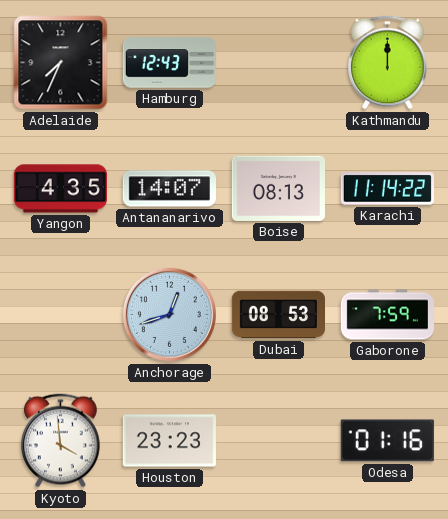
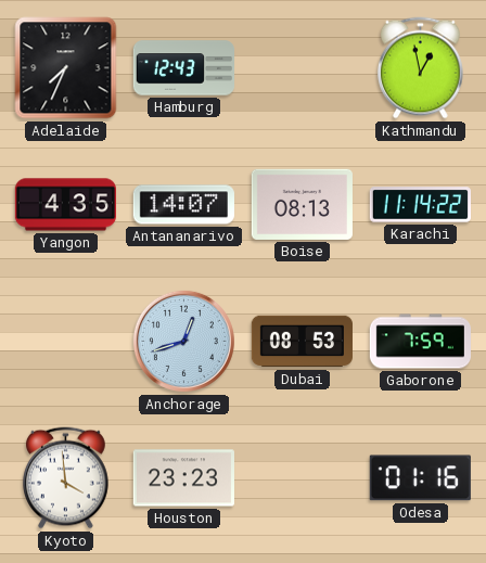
Kathmandu: 12:00 -> 12:58
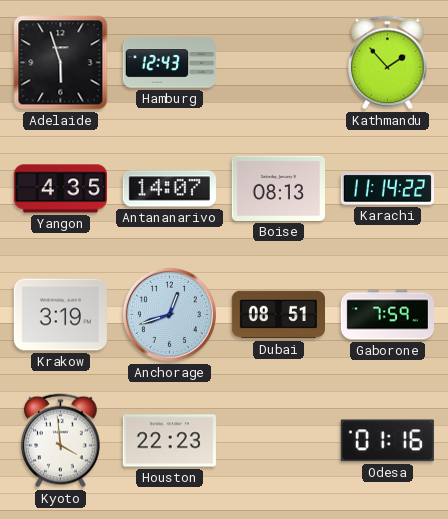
Adelaide: 7:34 -> 5:57
Kathmandu: 12:58 -> 1:53
Krakow: none -> 3:19
Dubai: 08:53 -> 08:51
Houston: 23:23 -> 22:23
